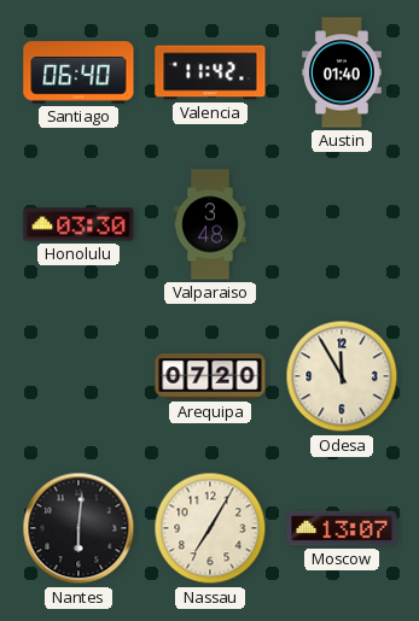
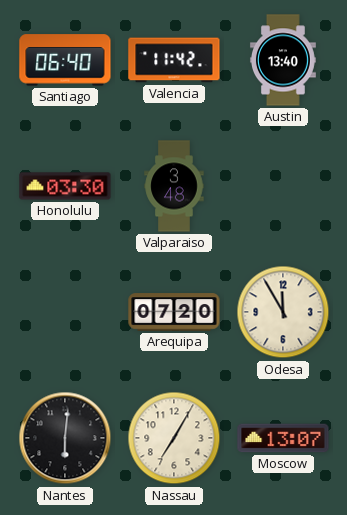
Austin: 01:40 -> 13:40
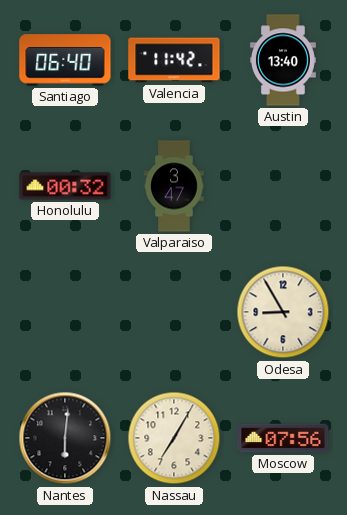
Honolulu: 03:30 -> 00:32
Valparaiso: 3:48 -> 3:47
Arequipa: 07:20 -> none
Odesa: 11:55 -> 8:55
Moscow: 13:07 -> 07:56
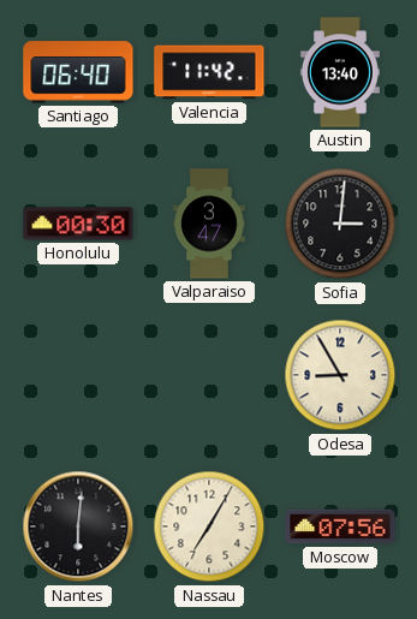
Honolulu: 00:32 -> 00:30
Sofia: none -> 3:01
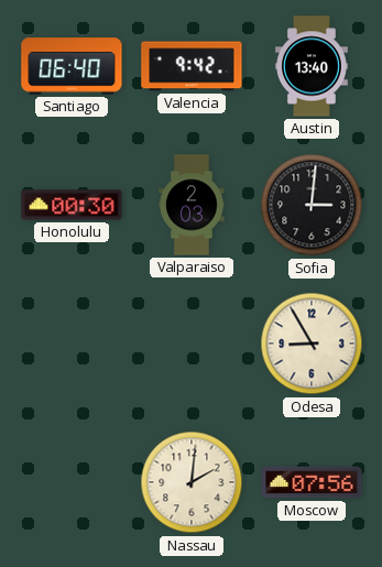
Valencia: 11:42 -> 9:42
Valparaiso: 3:47 -> 2:03
Nantes: 6:01 -> none
Nassau: 7:05 -> 2:01
